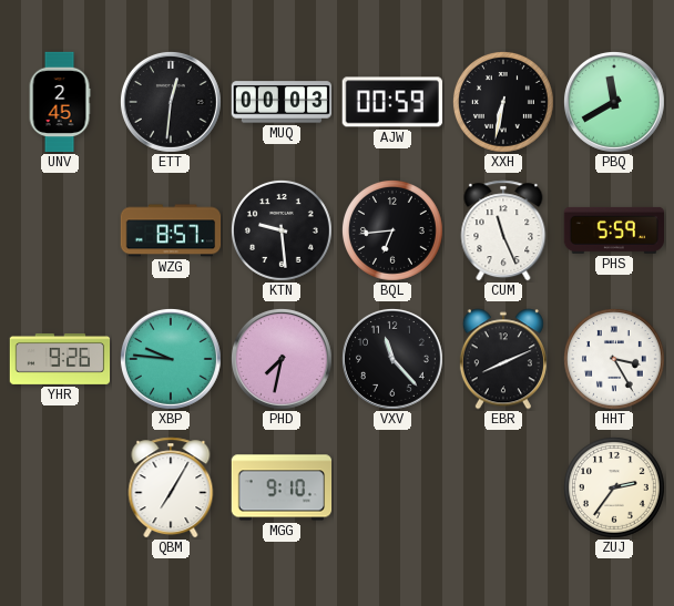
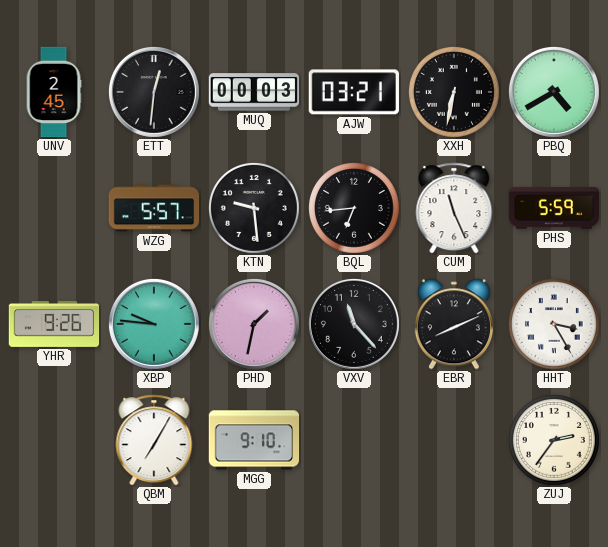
AJW: 00:59 -> 03:21
PBQ: 11:40 -> 4:40
WZG: 8:57 -> 5:57
PHD: 7:32 -> 1:32
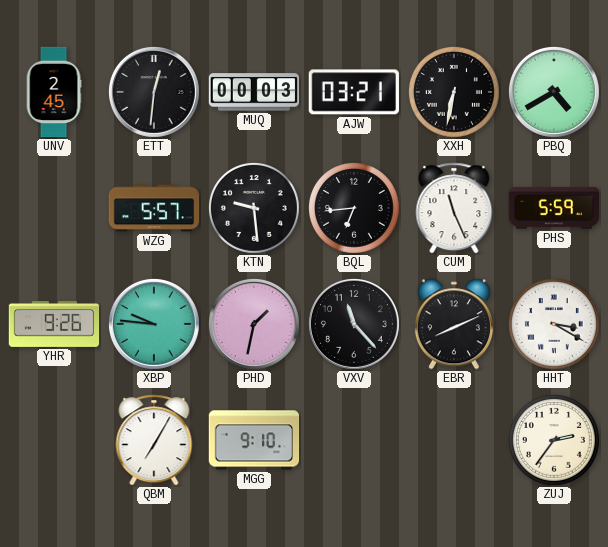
HHT: 3:25 -> 3:20
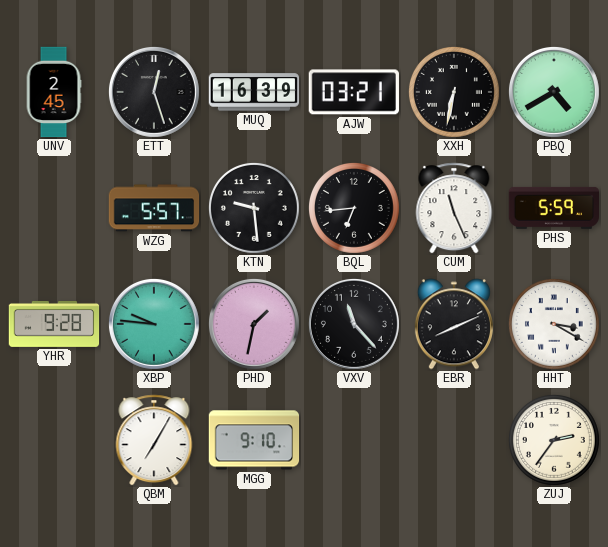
ETT: 12:31 -> 12:27
MUQ: 00:03 -> 16:39
YHR: 9:26 -> 9:28
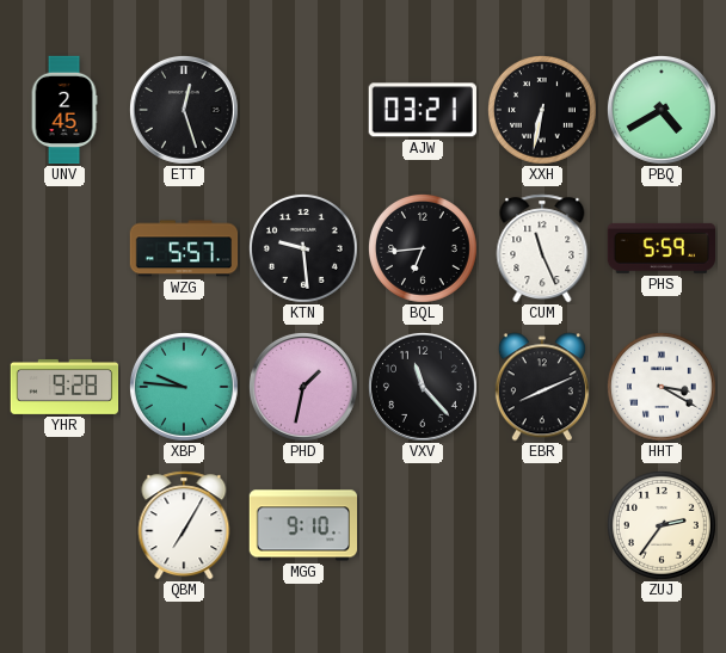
MUQ: 16:39 -> none
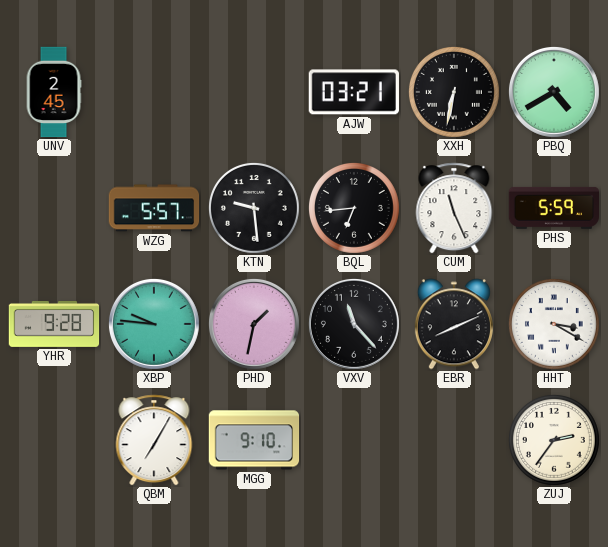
ETT: 12:27 -> none
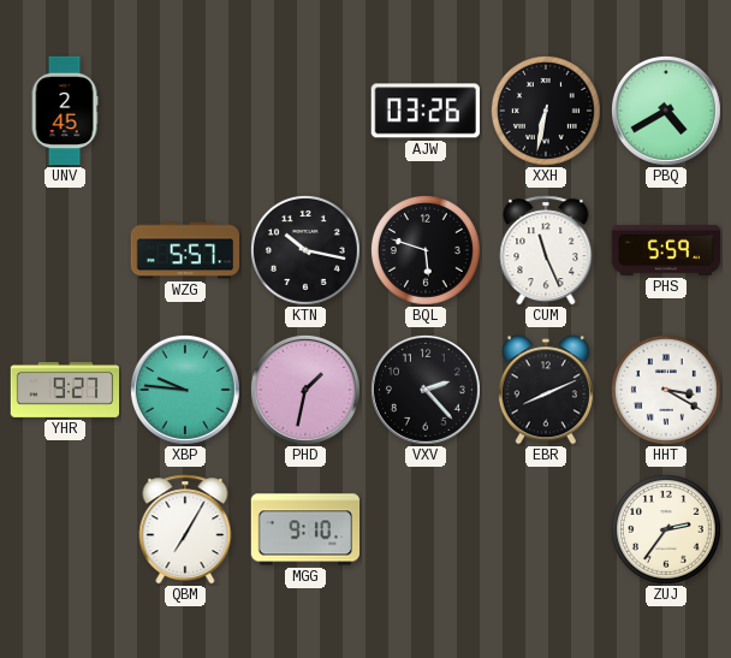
AJW: 03:21 -> 03:26
KTN: 9:29 -> 10:17
BQL: 6:44 -> 5:48
YHR: 9:28 -> 9:27
VXV: 11:23 -> 2:23
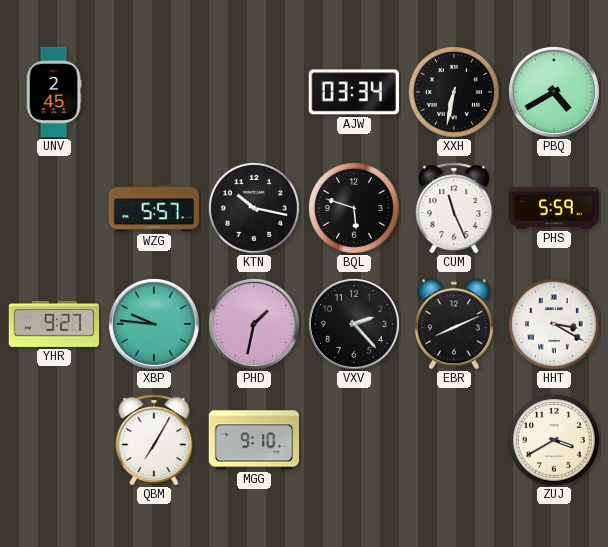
AJW: 03:26 -> 03:34
ZUJ: 2:36 -> 3:40
